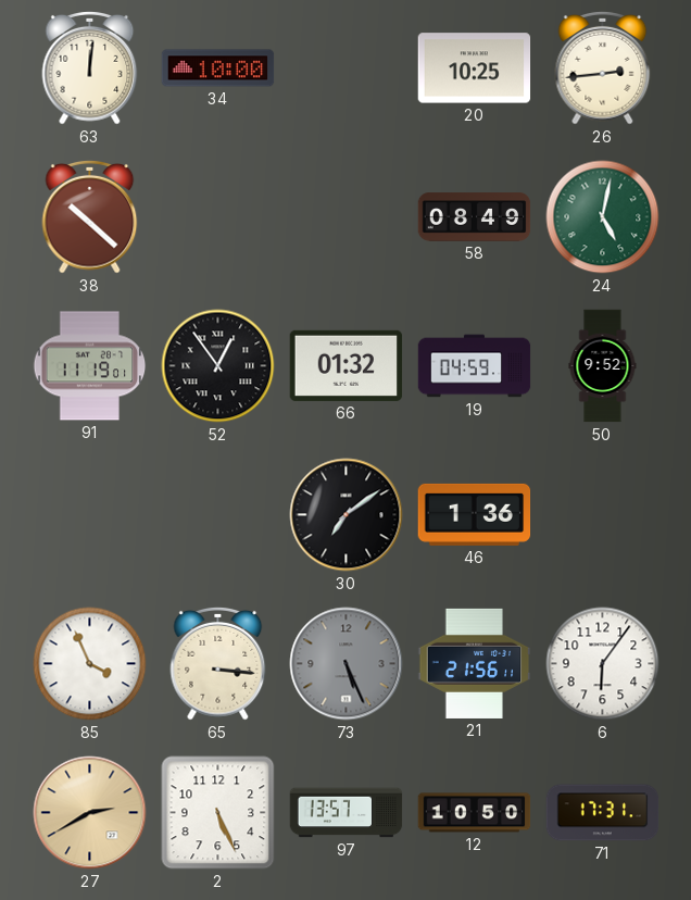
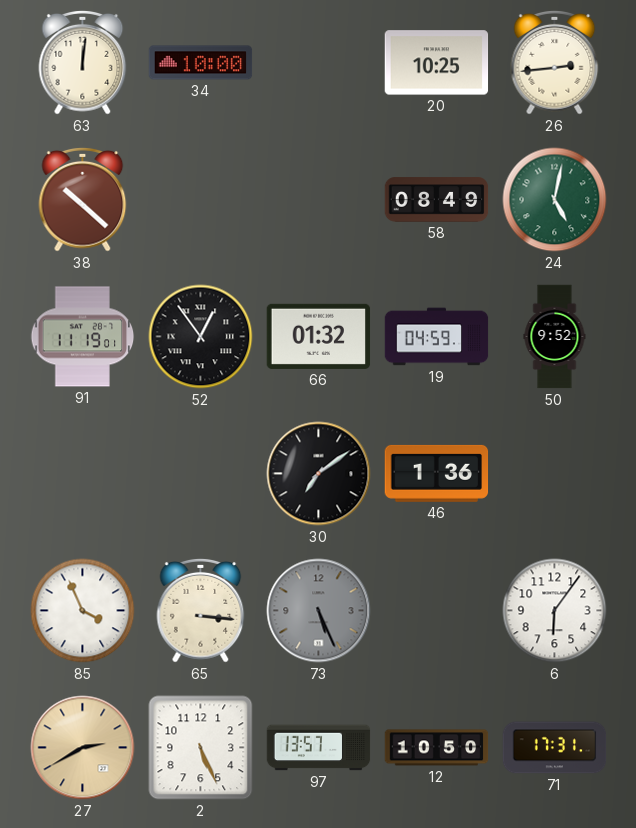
21: 21:56 -> none
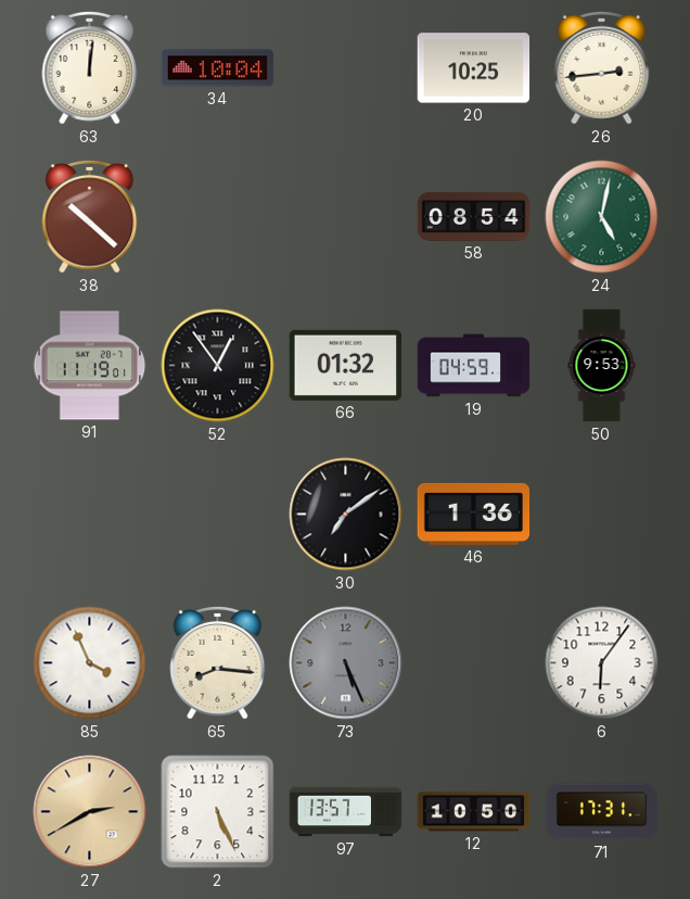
34: 10:00 -> 10:04
58: 08:49 -> 08:54
50: 9:52 -> 9:53
65: 3:16 -> 8:16
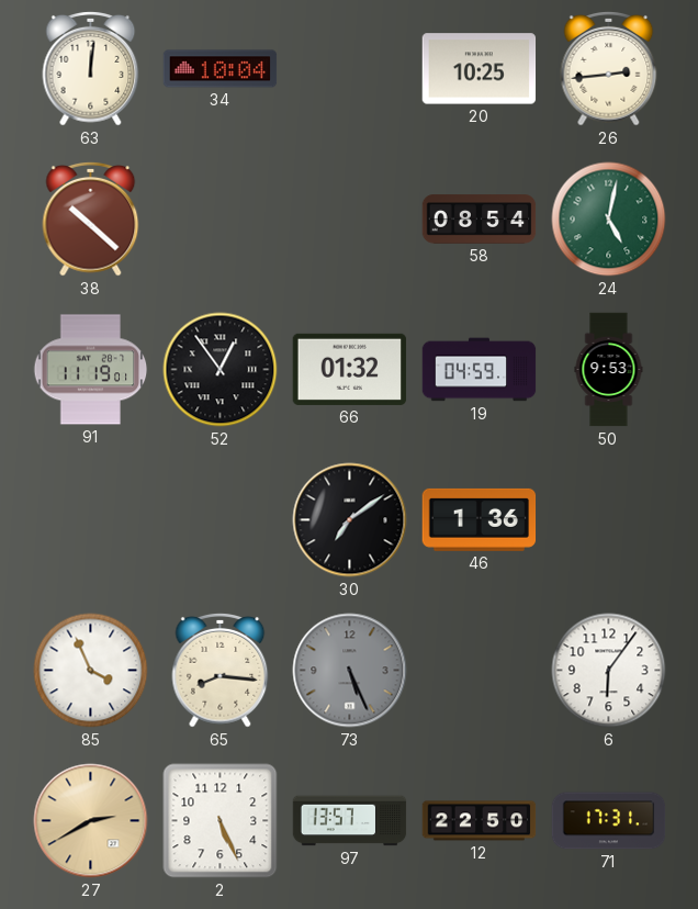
12: 10:50 -> 22:50
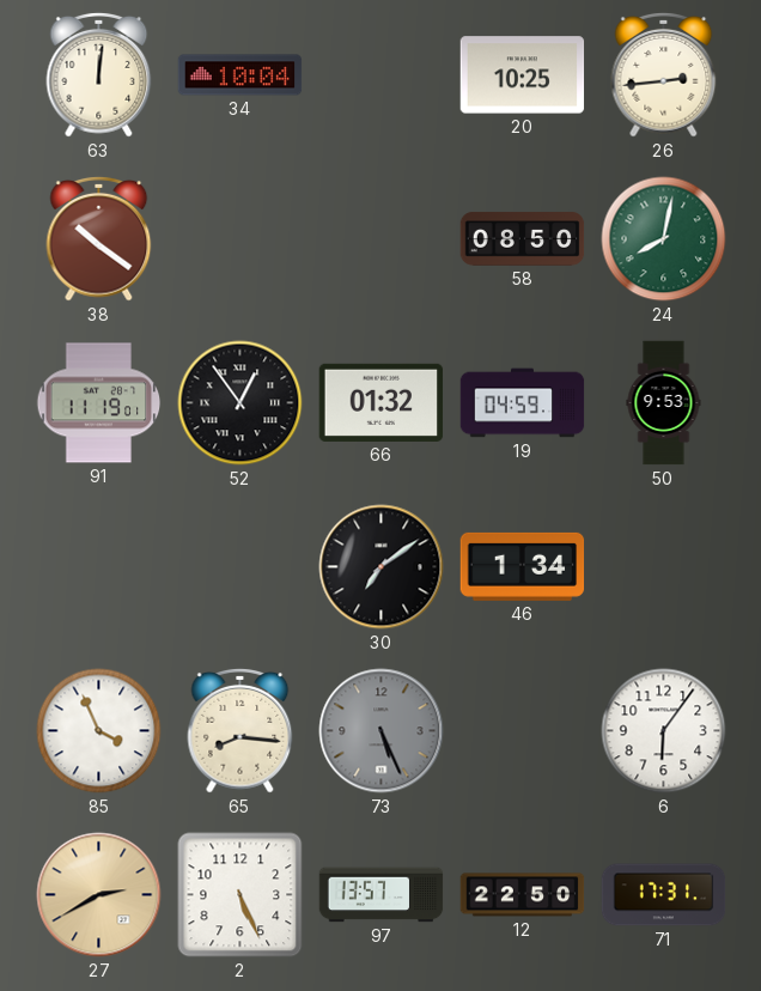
38: 10:22 -> 10:21
58: 08:54 -> 08:50
24: 5:02 -> 8:02
46: 1:36 -> 1:34
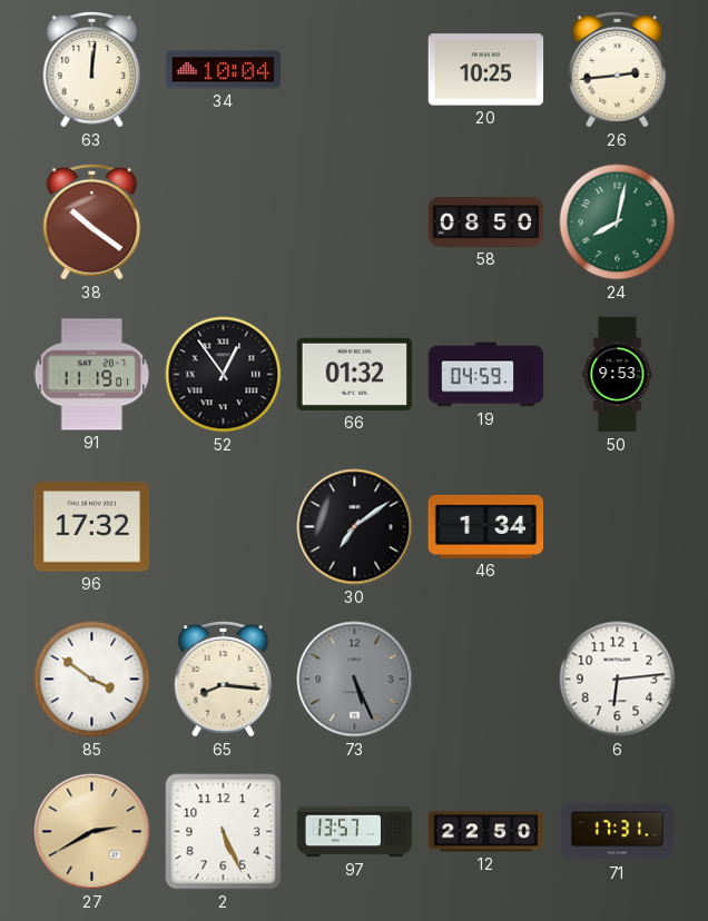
96: none -> 17:32
85: 3:56 -> 3:51
6: 6:06 -> 6:14
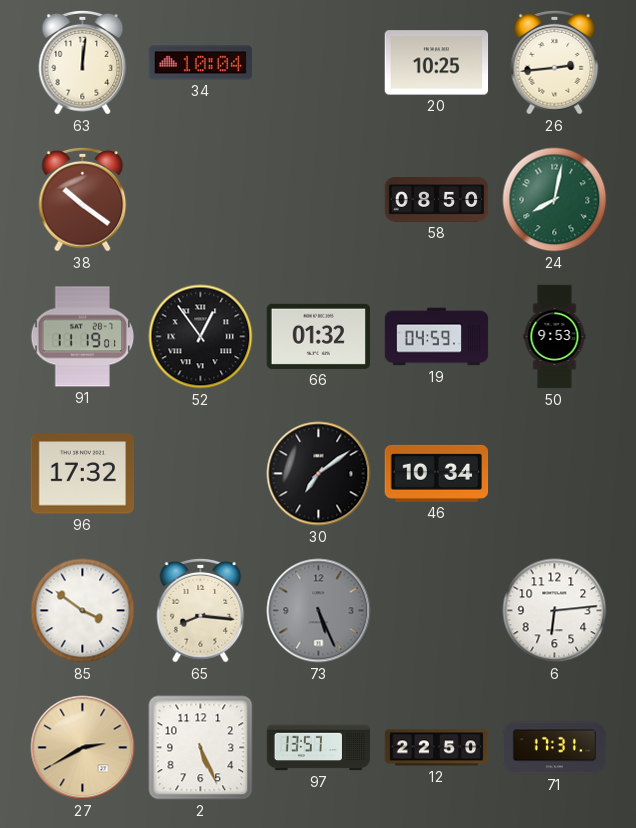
46: 1:34 -> 10:34
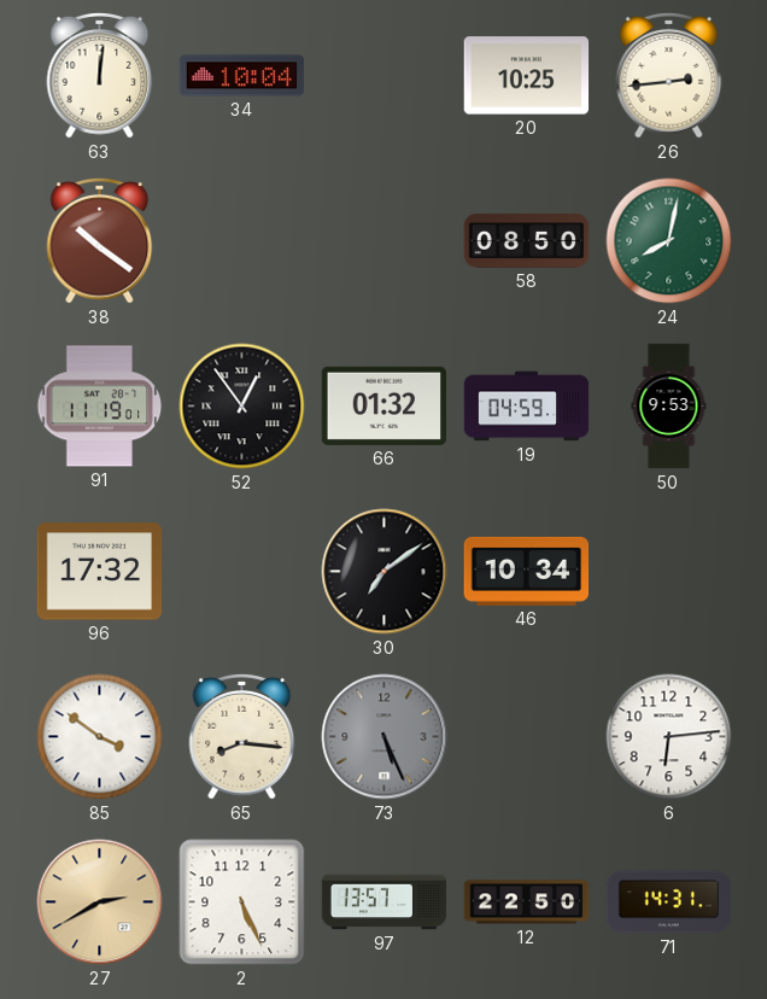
71: 17:31 -> 14:31
